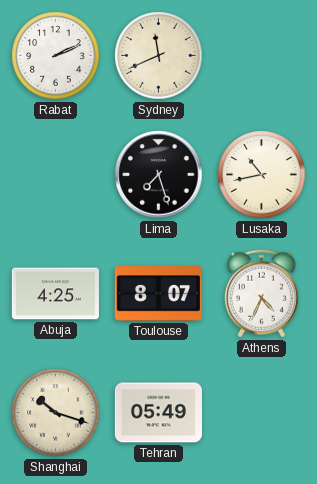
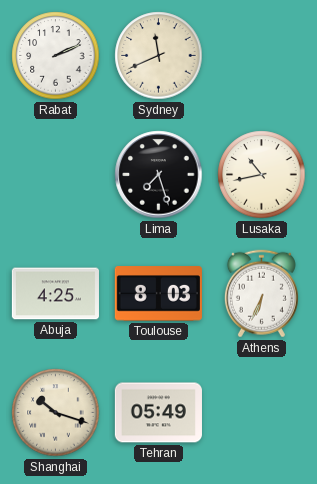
Toulouse: 8:07 -> 8:03
Athens: 4:34 -> 6:34
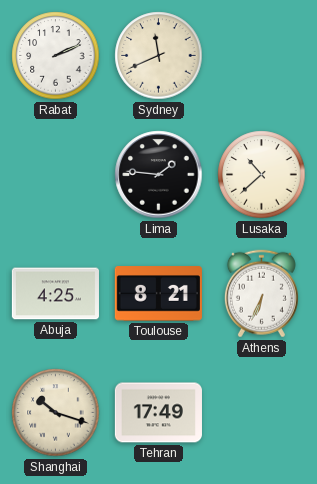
Lima: 7:27 -> 1:46
Lusaka: 10:43 -> 10:38
Toulouse: 8:03 -> 8:21
Tehran: 05:49 -> 17:49
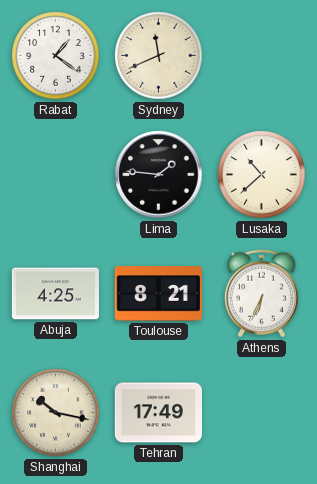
Rabat: 2:11 -> 1:21
Shanghai: 10:18 -> 10:17
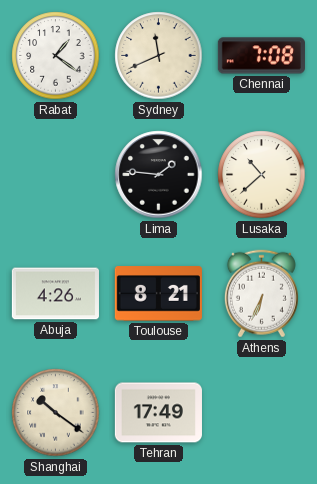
Chennai: none -> 7:08
Abuja: 4:25 -> 4:26
Shanghai: 10:17 -> 10:21
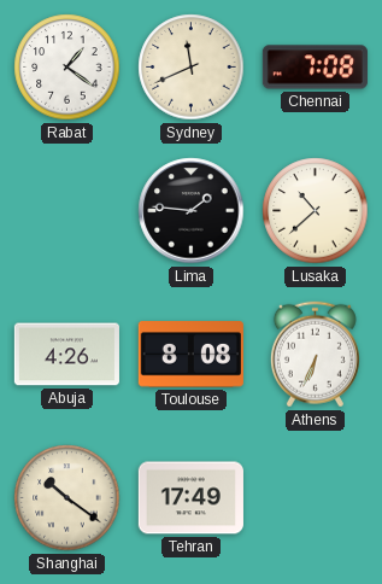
Toulouse: 8:21 -> 8:08
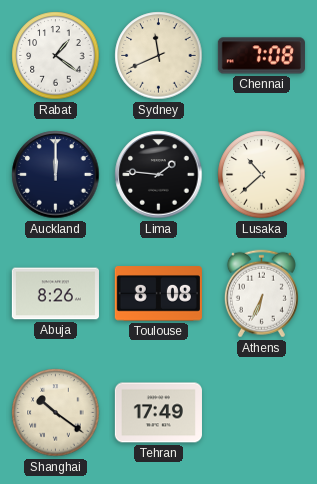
Auckland: none -> 12:00
Abuja: 4:26 -> 8:26
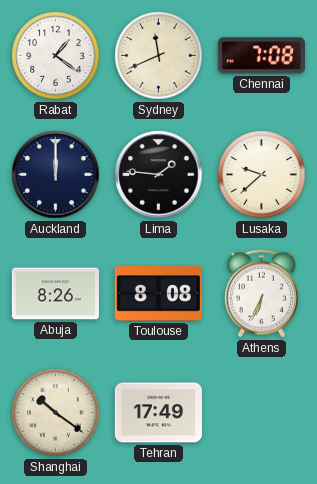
Lusaka: 10:38 -> 9:38
